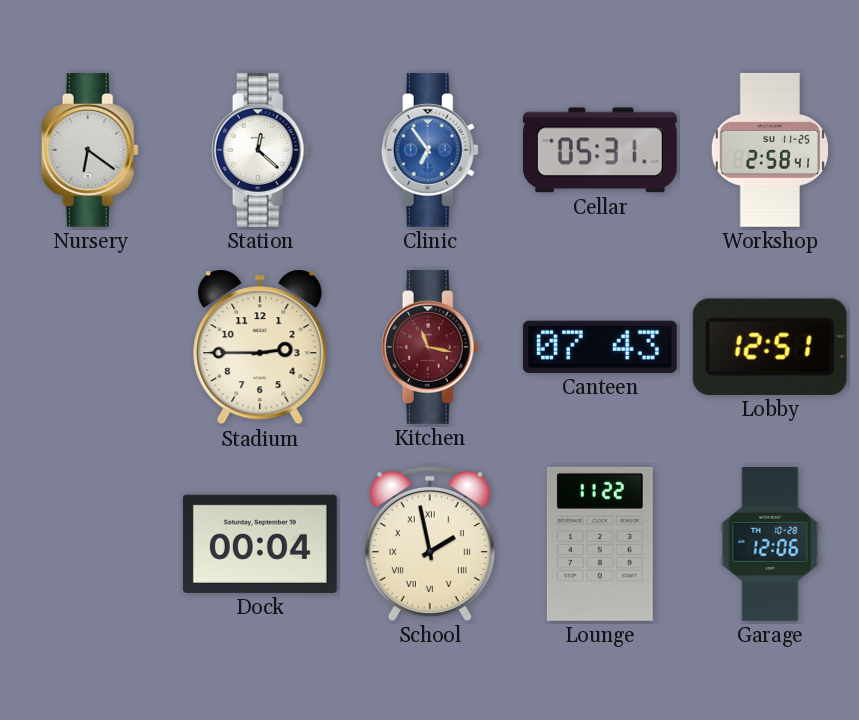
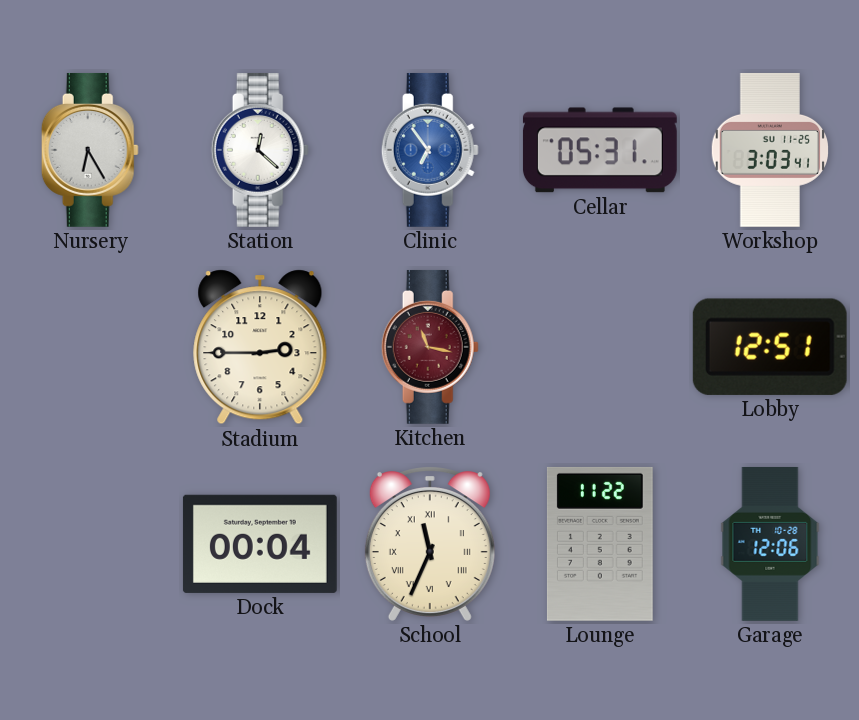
Nursery: 6:21 -> 6:25
Workshop: 2:58 -> 3:03
Canteen: 07:43 -> none
School: 1:58 -> 11:34
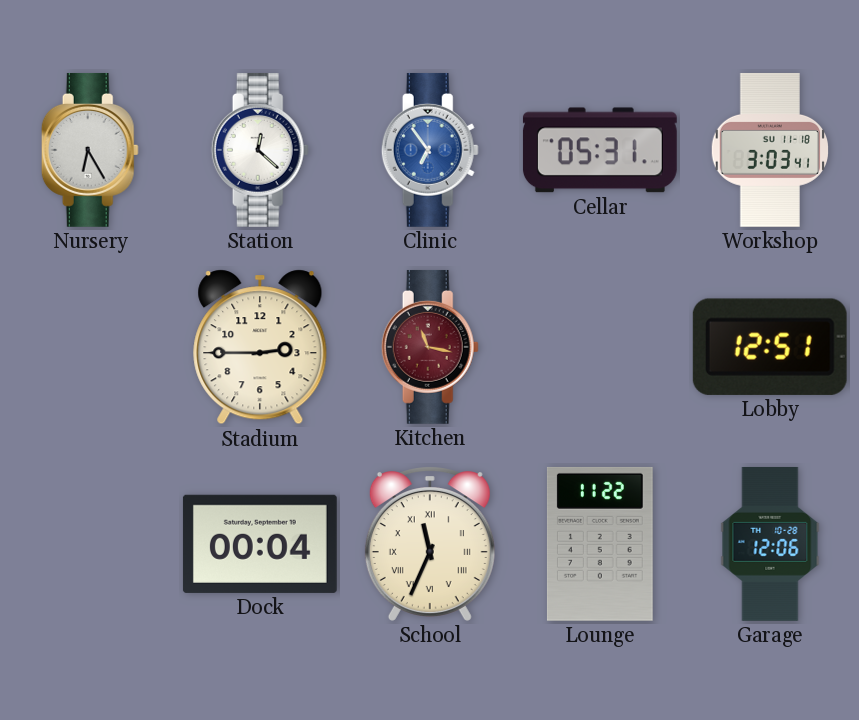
Workshop date: SU 11-25 -> SU 11-18
